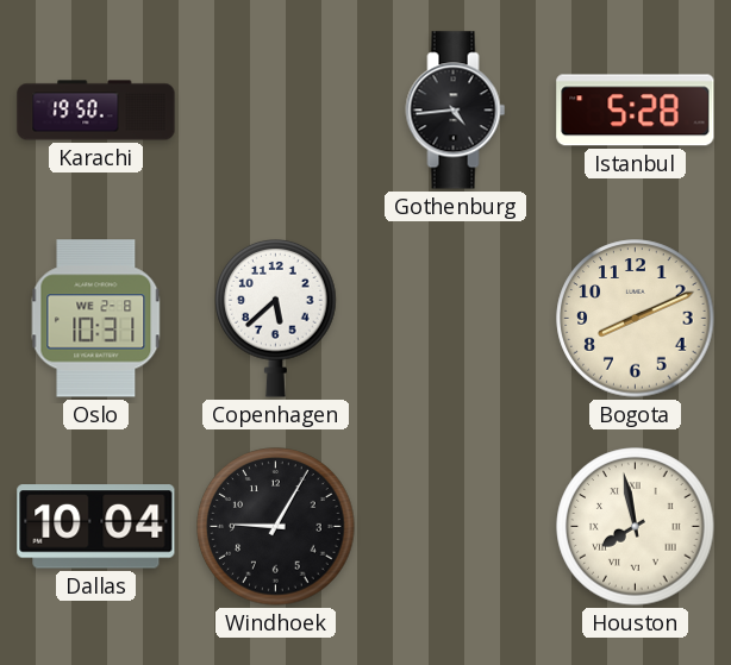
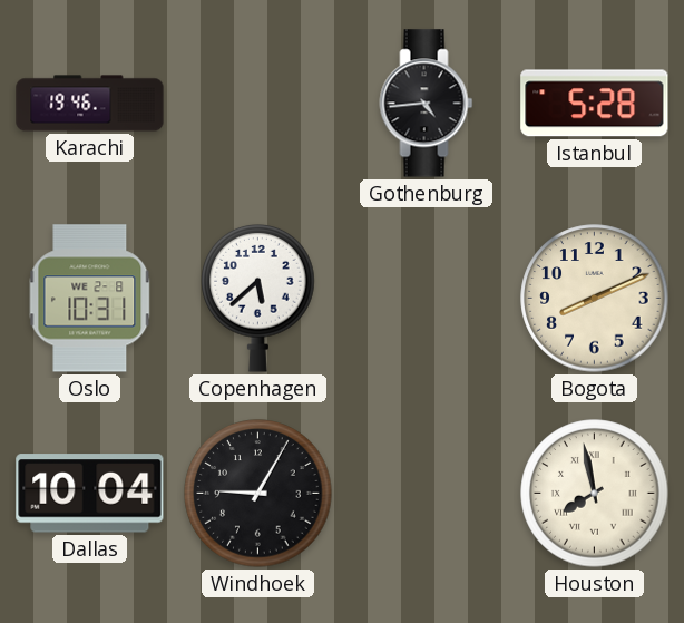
Karachi: 19:50 -> 19:46
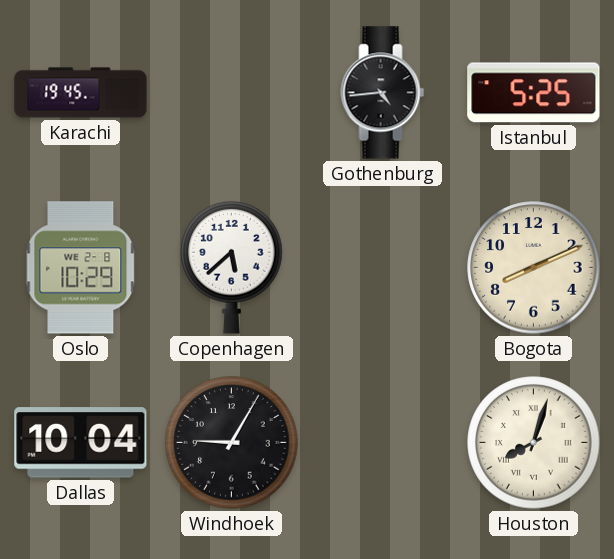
Karachi: 19:46 -> 19:45
Istanbul: 5:28 -> 5:25
Oslo: 10:31 -> 10:29
Houston: 7:58 -> 8:03
